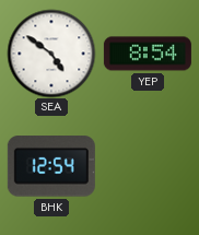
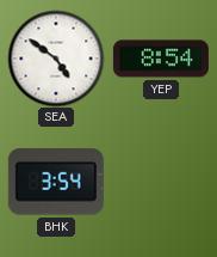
BHK: 12:54 -> 3:54
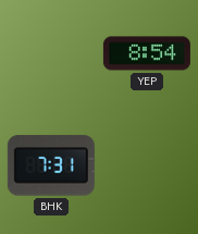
SEA: 4:51 -> none
BHK: 3:54 -> 7:31
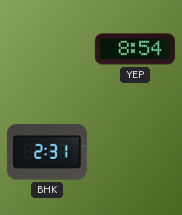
BHK: 7:31 -> 2:31
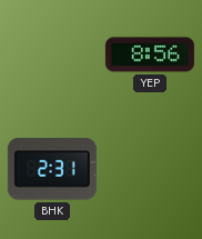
YEP: 8:54 -> 8:56
